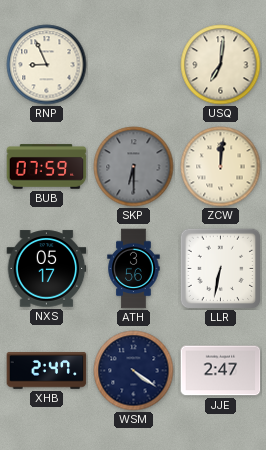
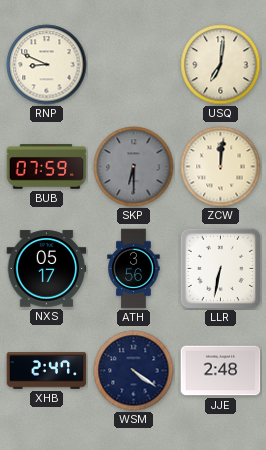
RNP: 8:56 -> 8:49
JJE: 2:47 -> 2:48
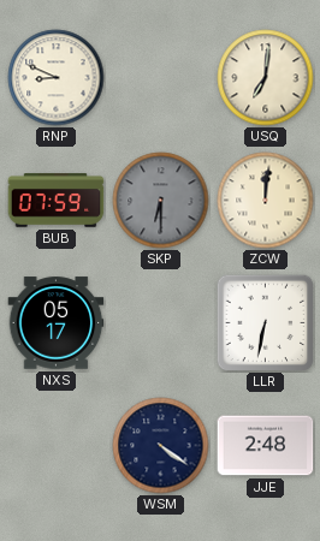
ATH: 3:56 -> none
XHB: 2:47 -> none
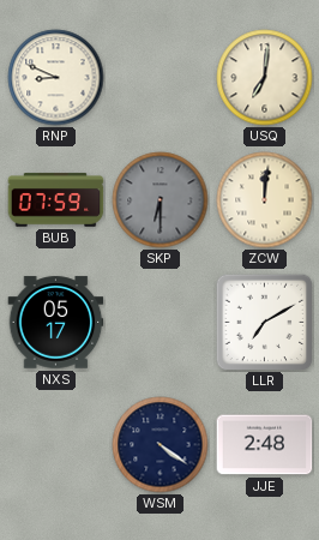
LLR: 6:32 -> 7:10
